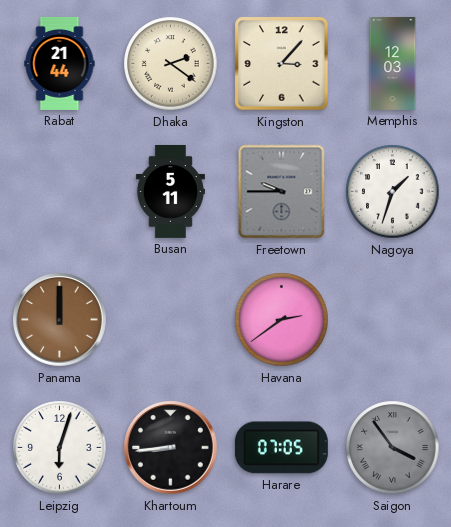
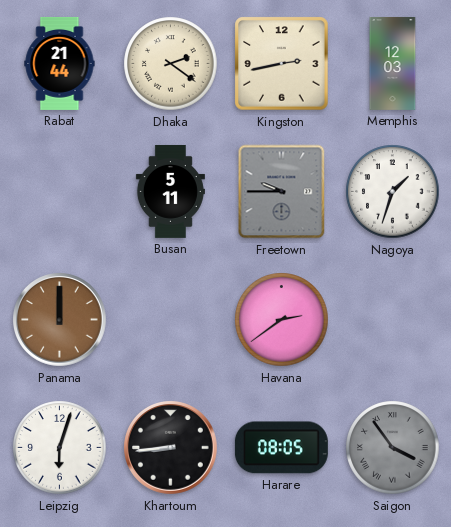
Kingston: 3:07 -> 2:43
Harare: 07:05 -> 08:05
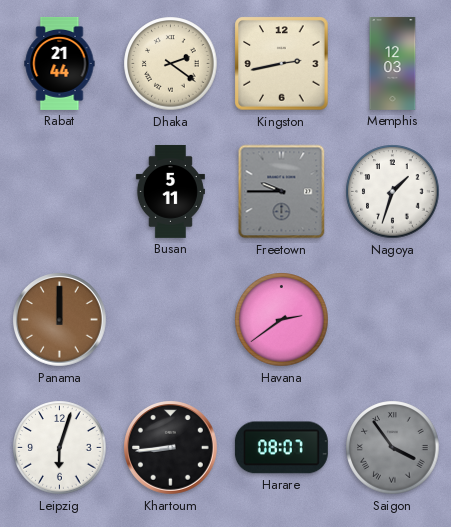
Harare: 08:05 -> 08:07
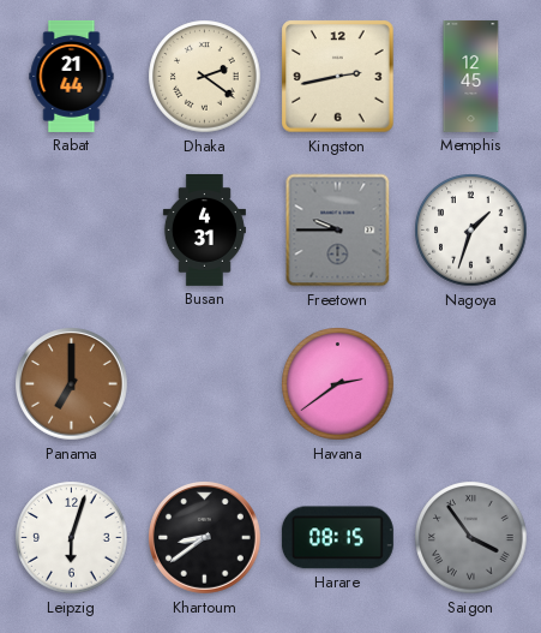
Memphis: 12:03 -> 12:45
Busan: 5:11 -> 4:31
Panama: 12:00 -> 7:00
Khartoum: 8:44 -> 8:39
Harare: 08:07 -> 08:15
